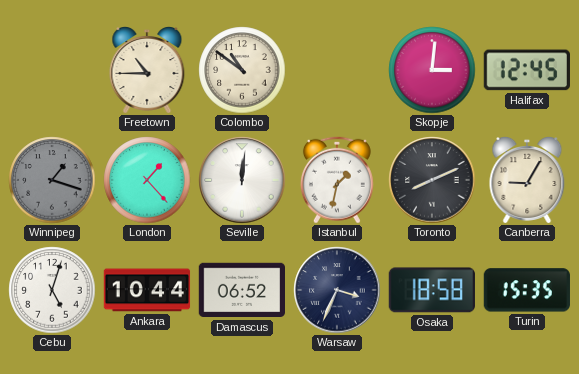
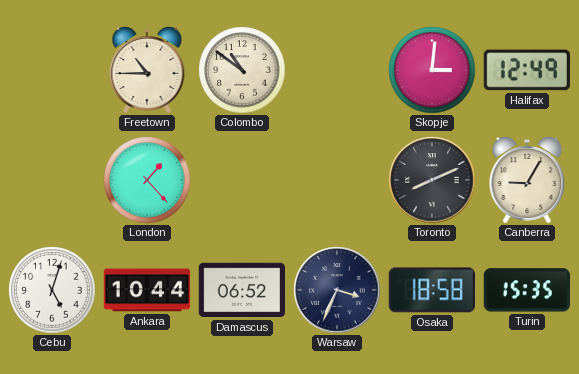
Halifax: 12:45 -> 12:49
Winnipeg: 1:18 -> none
Seville: 12:01 -> none
Istanbul: 1:32 -> none
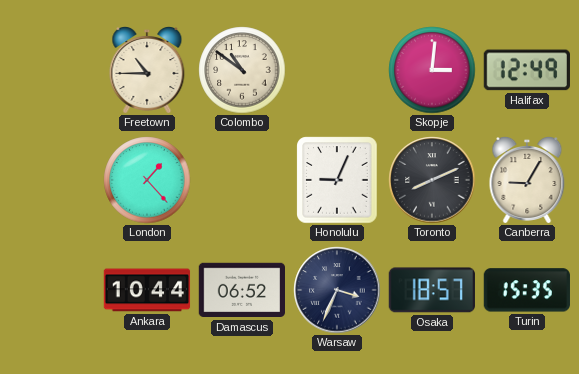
Honolulu: none -> 9:04
Cebu: 5:03 -> none
Osaka: 18:58 -> 18:57
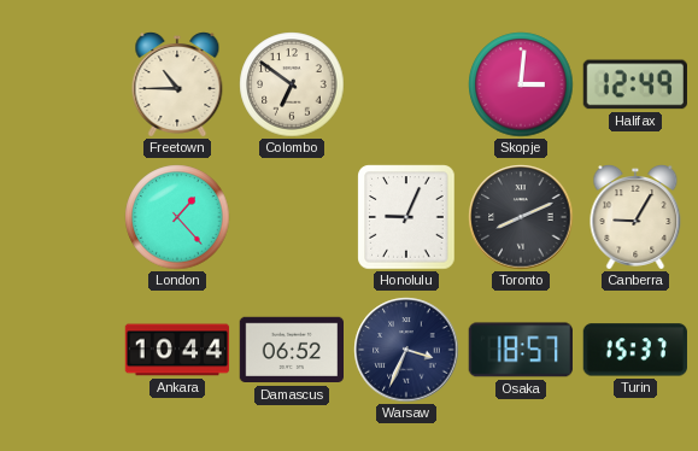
Colombo: 10:51 -> 6:51
Turin: 15:35 -> 15:37
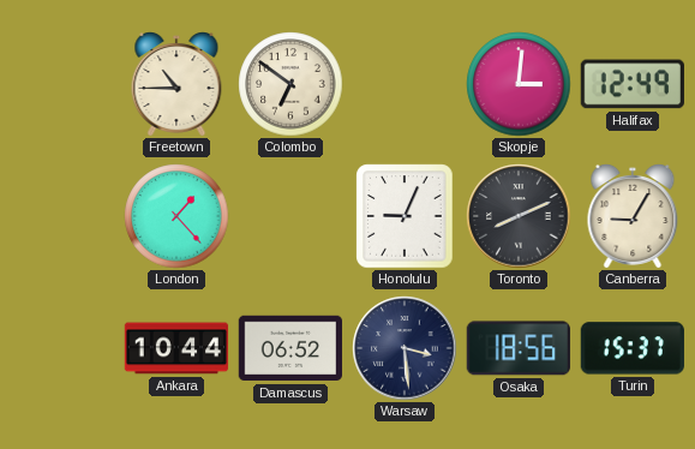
Warsaw: 3:34 -> 3:29
Osaka: 18:57 -> 18:56
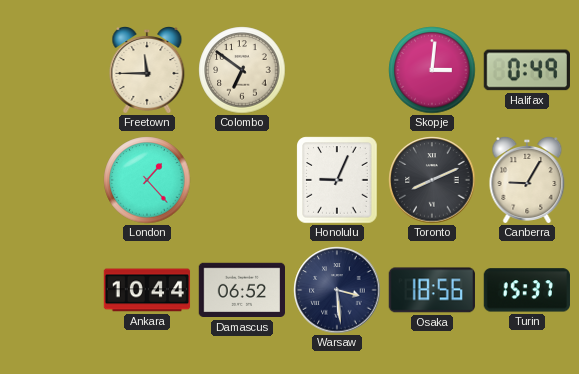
Freetown: 10:45 -> 11:45
Halifax: 12:49 -> 0:49
